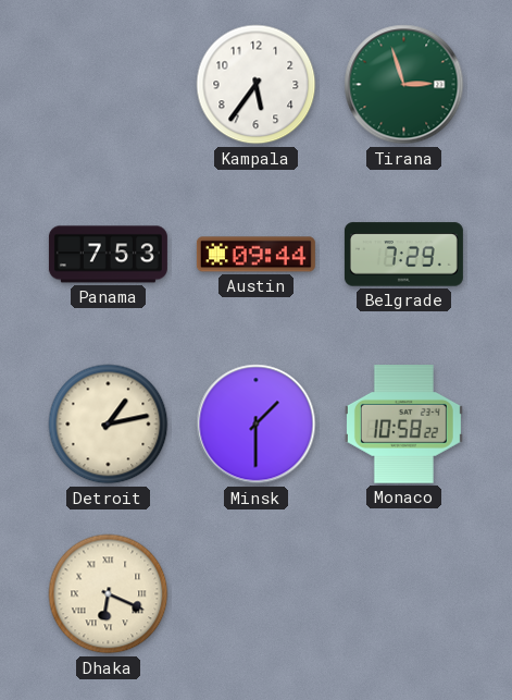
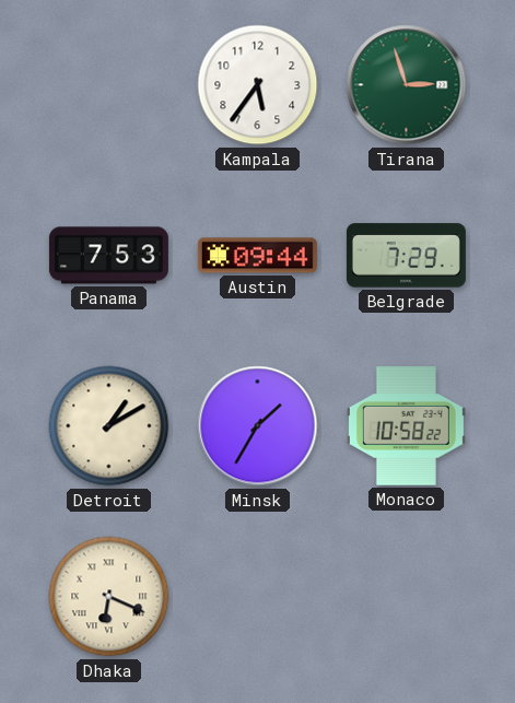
Detroit: 1:13 -> 1:10
Minsk: 1:30 -> 1:35
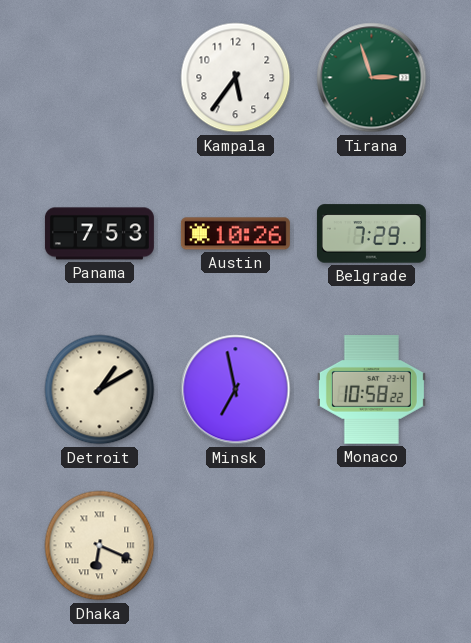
Austin: 09:44 -> 10:26
Minsk: 1:35 -> 6:58
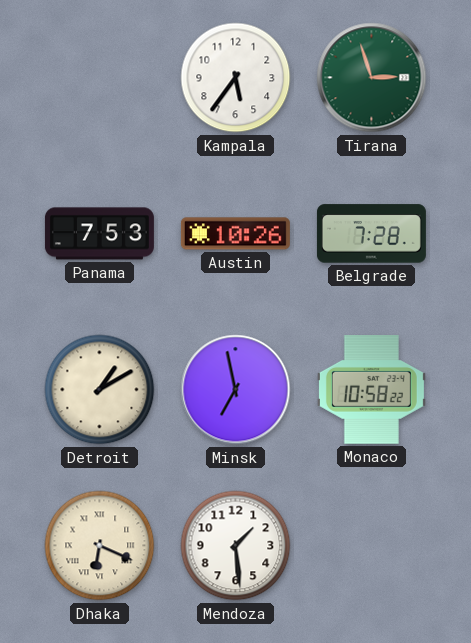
Belgrade: 7:29 -> 7:28
Mendoza: none -> 1:29
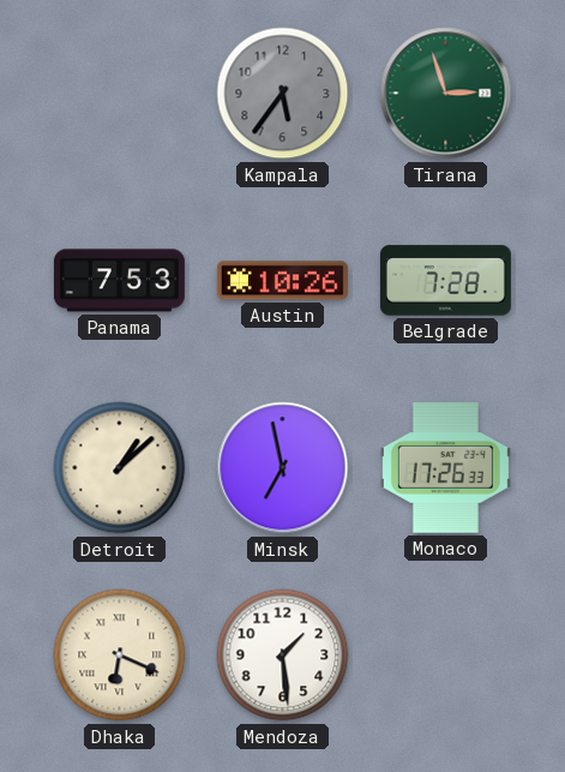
Kampala dial: white -> grey
Detroit: 1:10 -> 1:08
Monaco: 10:58 -> 17:26
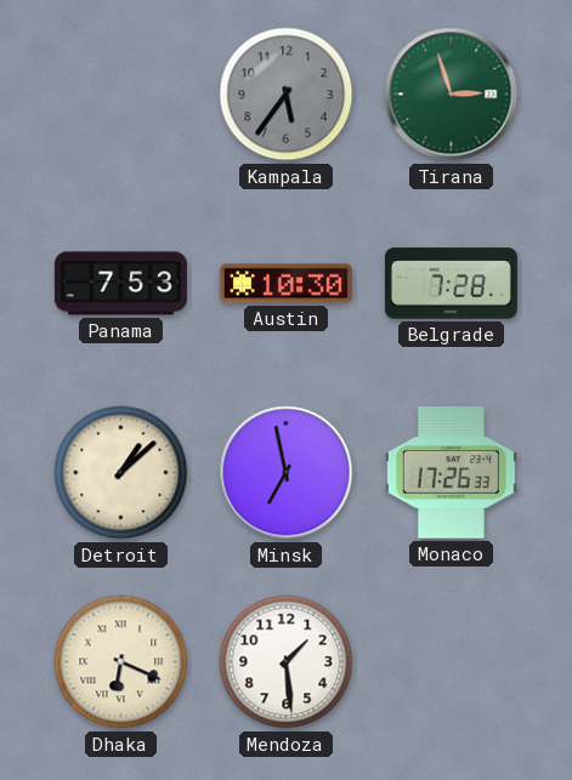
Austin: 10:26 -> 10:30
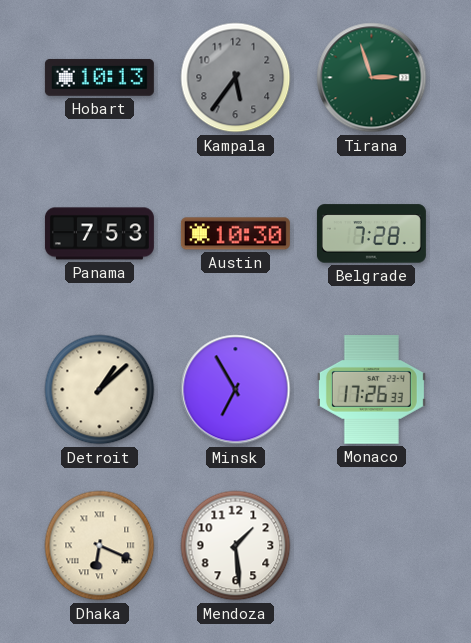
Hobart: none -> 10:13
Minsk: 6:58 -> 6:55
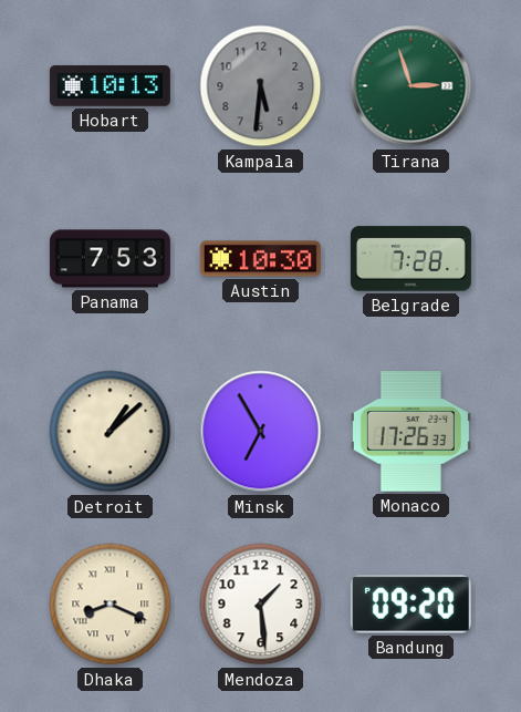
Kampala: 5:36 -> 5:31
Dhaka: 6:19 -> 8:19
Bandung: none -> 09:20
